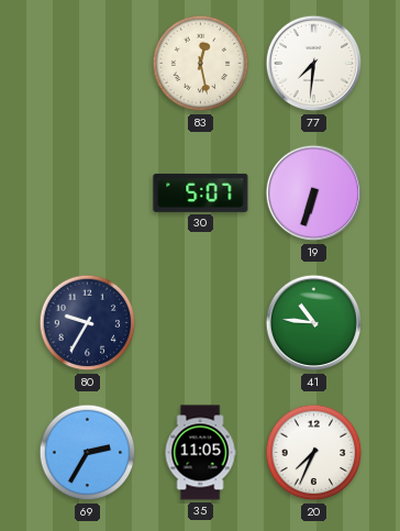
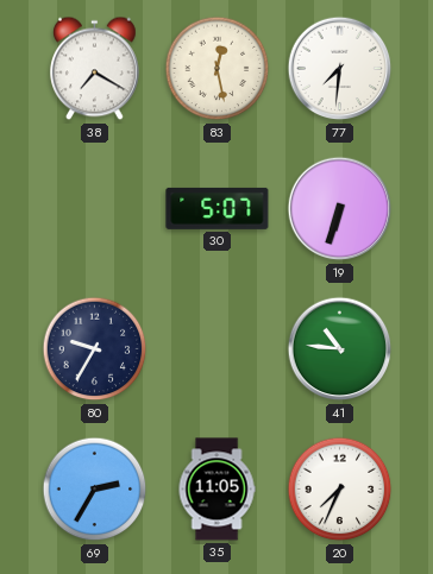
38: none -> 7:20
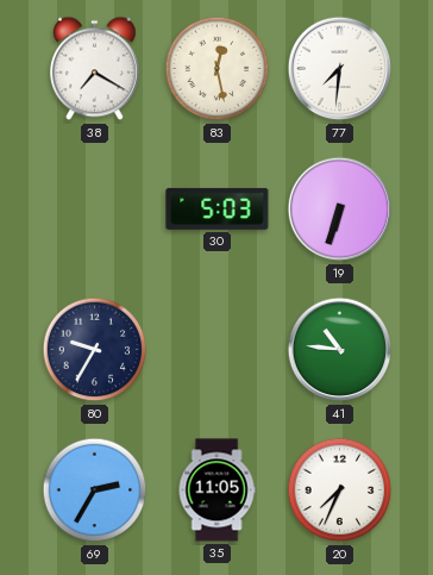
30: 5:07 -> 5:03
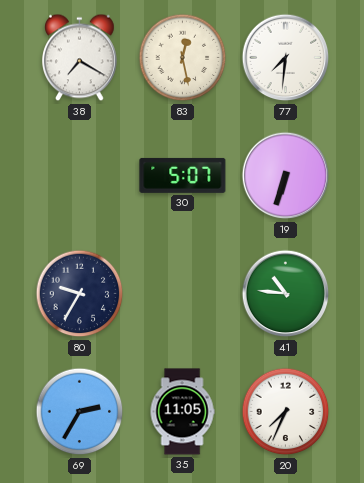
30: 5:03 -> 5:07
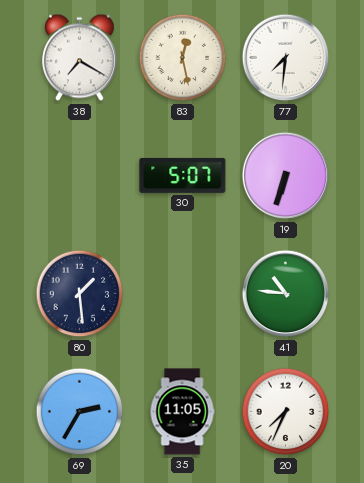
80: 9:35 -> 1:29
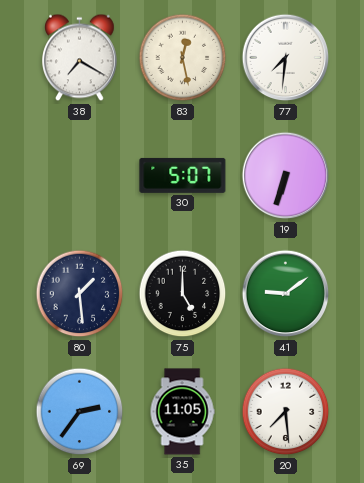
75: none -> 5:00
41: 10:46 -> 9:09
69: 2:35 -> 2:36
20: 7:34 -> 7:29
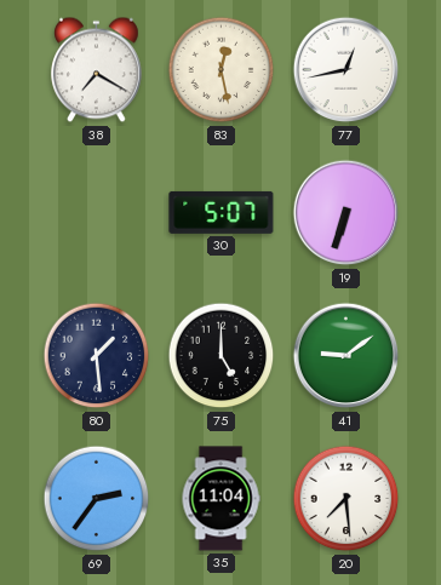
77: 7:31 -> 12:43
35: 11:05 -> 11:04
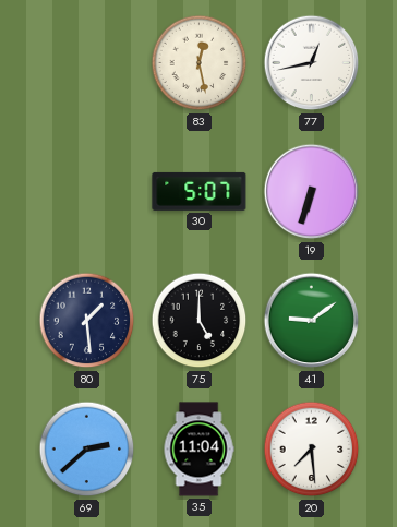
38: 7:20 -> none
69: 2:36 -> 2:38
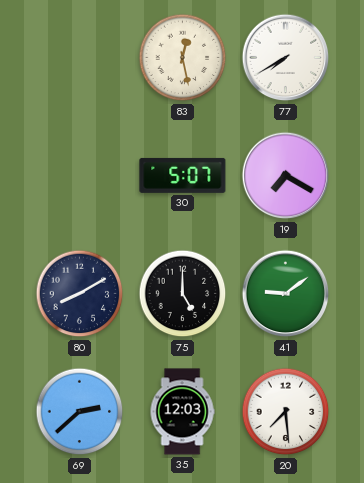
77: 12:43 -> 7:40
19: 6:33 -> 7:20
80: 1:29 -> 8:10
35: 11:04 -> 12:03
